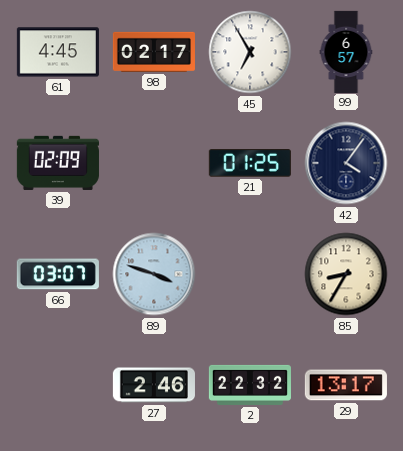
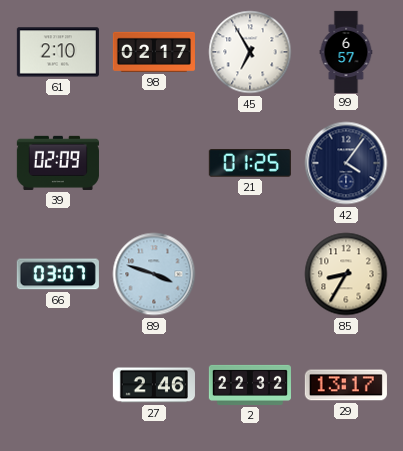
61: 4:45 -> 2:10
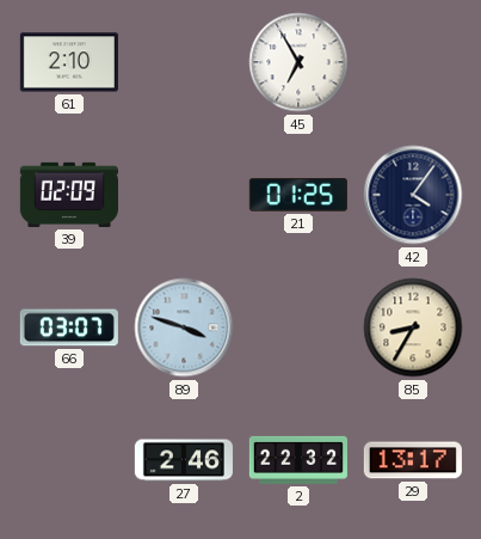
98: 02:17 -> none
99: 6:57 -> none
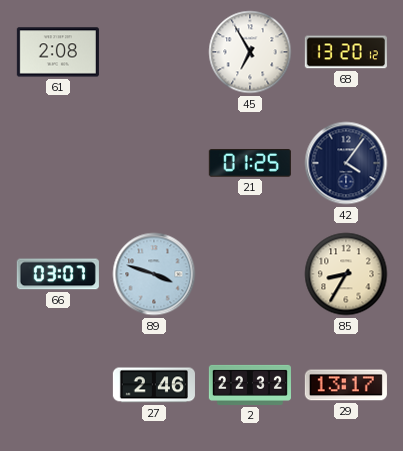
61: 2:10 -> 2:08
68: none -> 13:20
39: 02:09 -> none
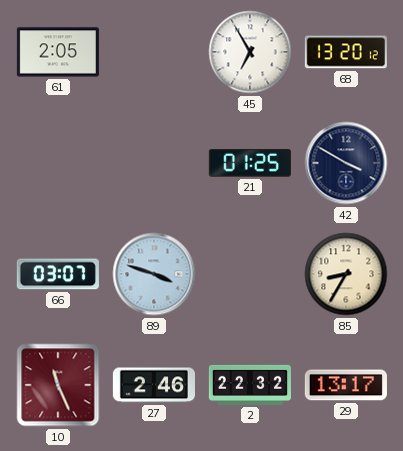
61: 2:08 -> 2:05
42: 4:06 -> 3:50
10: none -> 11:26
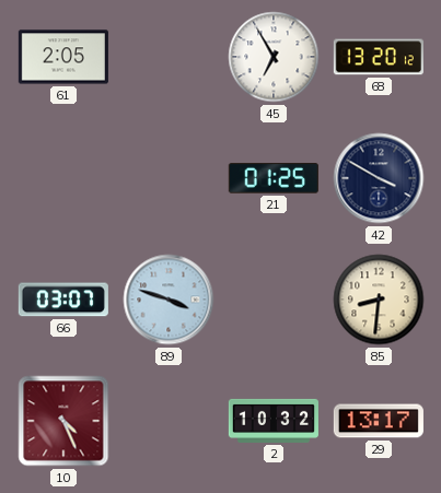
85: 8:35 -> 8:31
10: 11:26 -> 4:26
27: 2:46 -> none
2: 22:32 -> 10:32
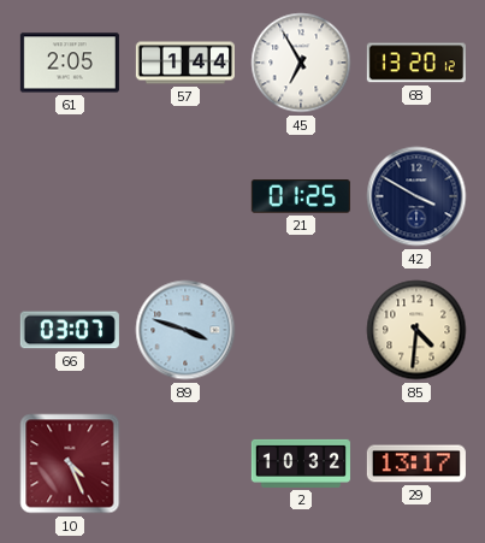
57: none -> 1:44
85: 8:31 -> 4:31
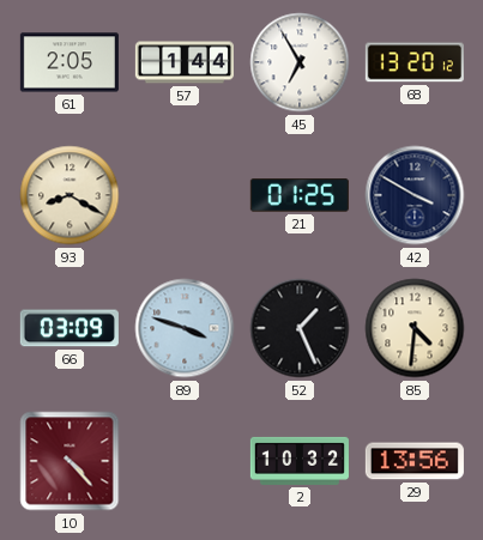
93: none -> 8:20
66: 03:07 -> 03:09
52: none -> 1:26
10: 4:26 -> 4:23
29: 13:17 -> 13:56
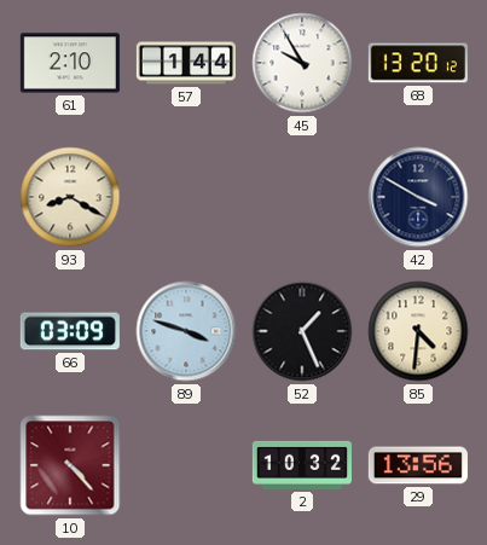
61: 2:05 -> 2:10
45: 6:55 -> 9:55
21: 01:25 -> none
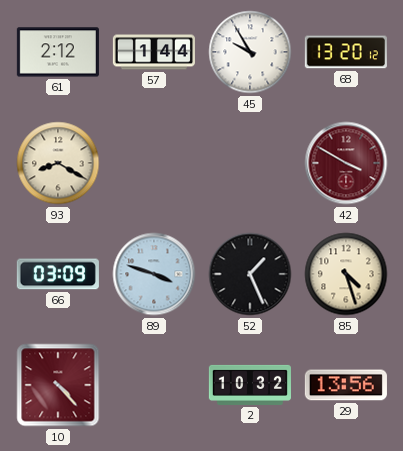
61: 2:10 -> 2:12
42 dial: navy -> burgundy
85: 4:31 -> 4:27
